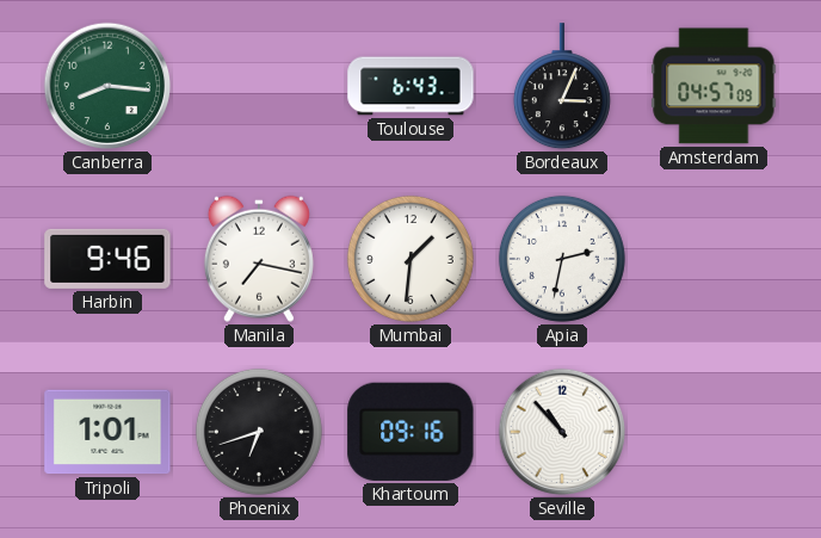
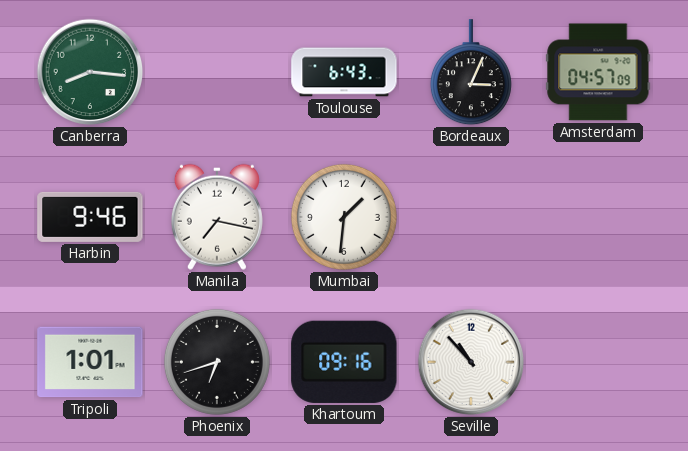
Apia: 2:32 -> none
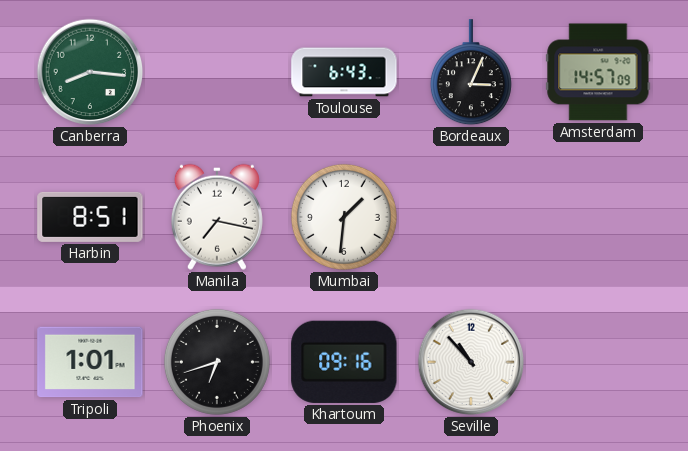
Amsterdam: 04:57 -> 14:57
Harbin: 9:46 -> 8:51
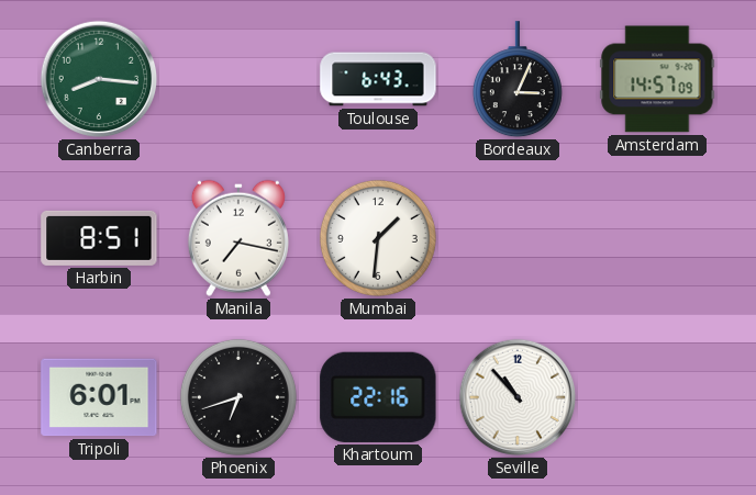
Tripoli: 1:01 -> 6:01
Khartoum: 09:16 -> 22:16
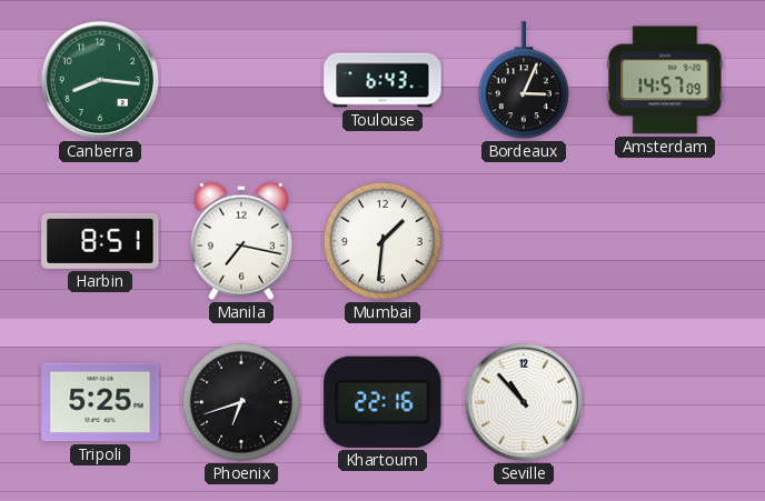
Tripoli: 6:01 -> 5:25
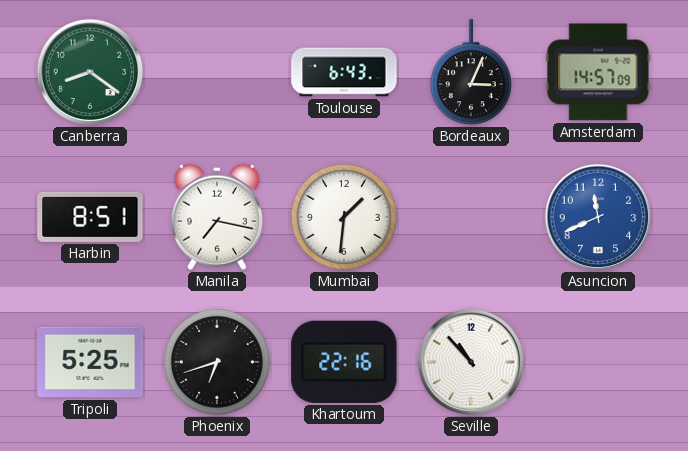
Canberra: 8:16 -> 8:21
Asuncion: none -> 11:41
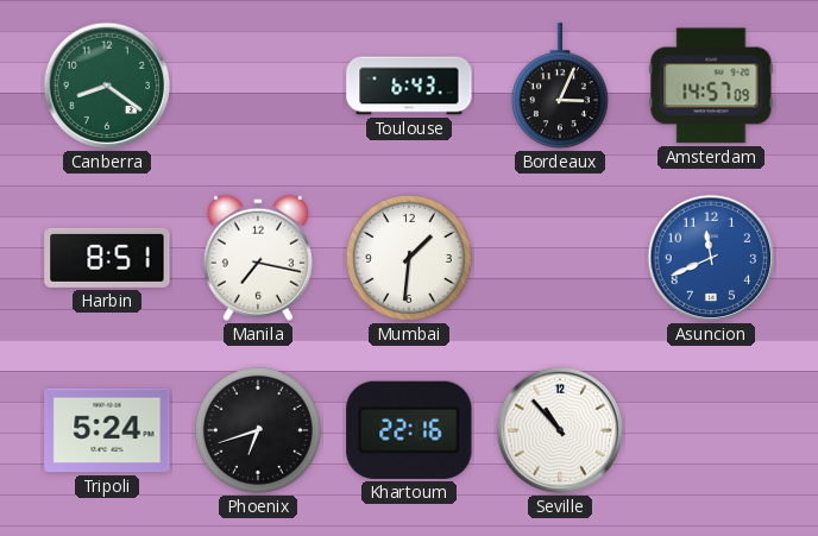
Tripoli: 5:25 -> 5:24
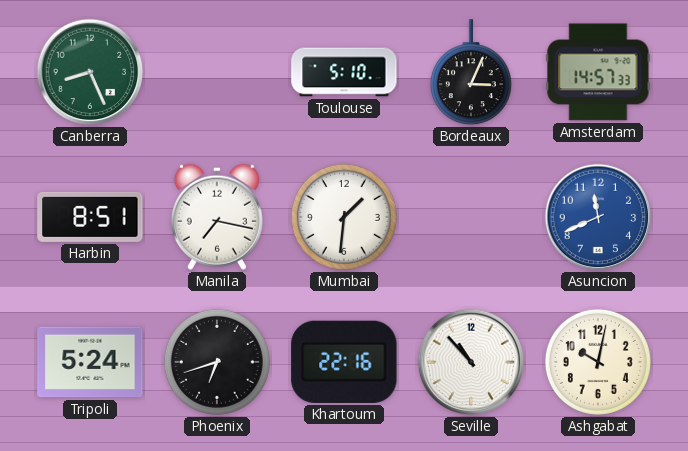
Canberra: 8:21 -> 8:26
Toulouse: 6:43 -> 5:10
Amsterdam: 14:57:09 -> 14:57:33
Ashgabat: none -> 10:02
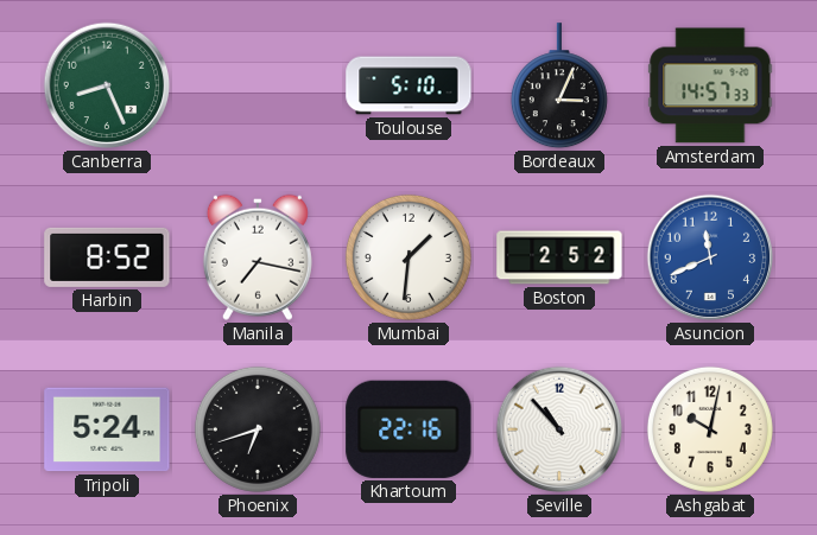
Harbin: 8:51 -> 8:52
Boston: none -> 2:52
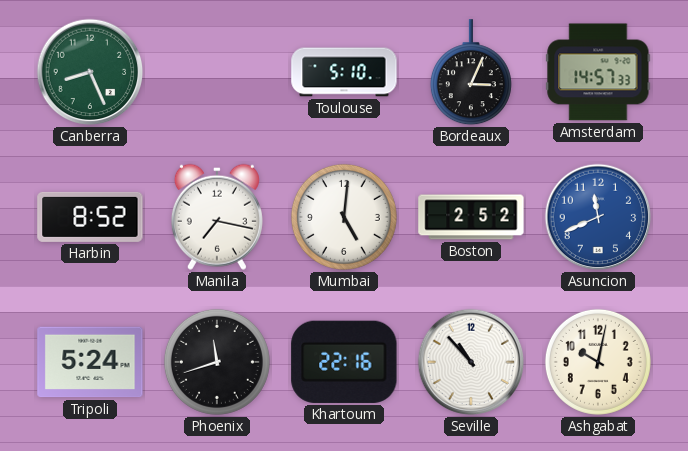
Mumbai: 1:31 -> 5:01
Phoenix: 6:42 -> 11:42
